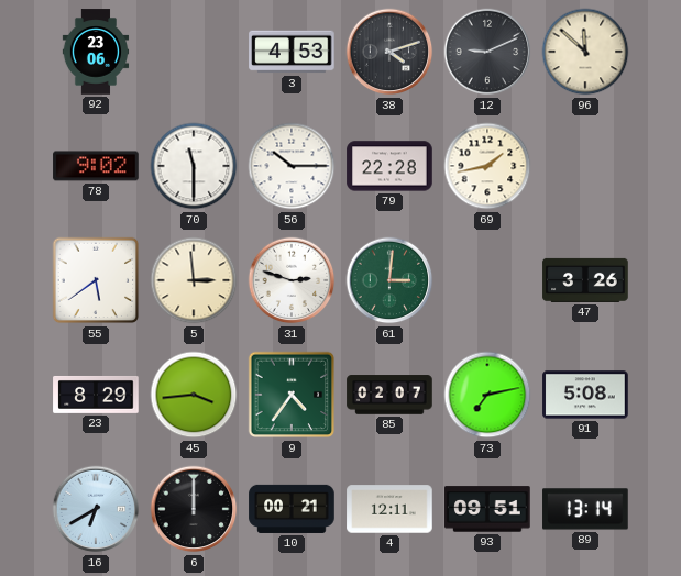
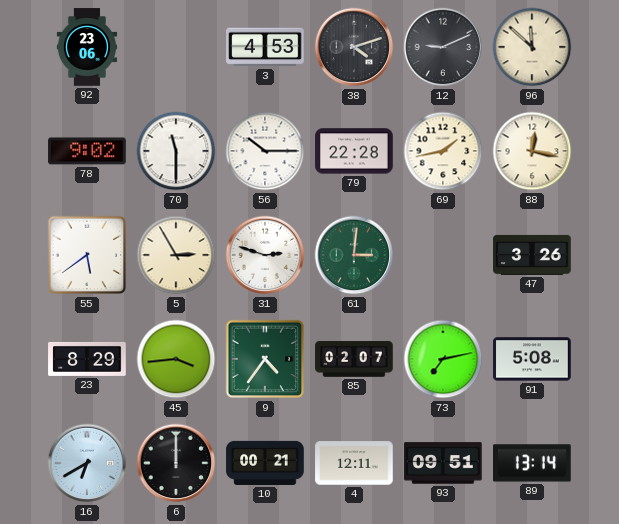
88: none -> 12:17
5: 2:59 -> 2:55
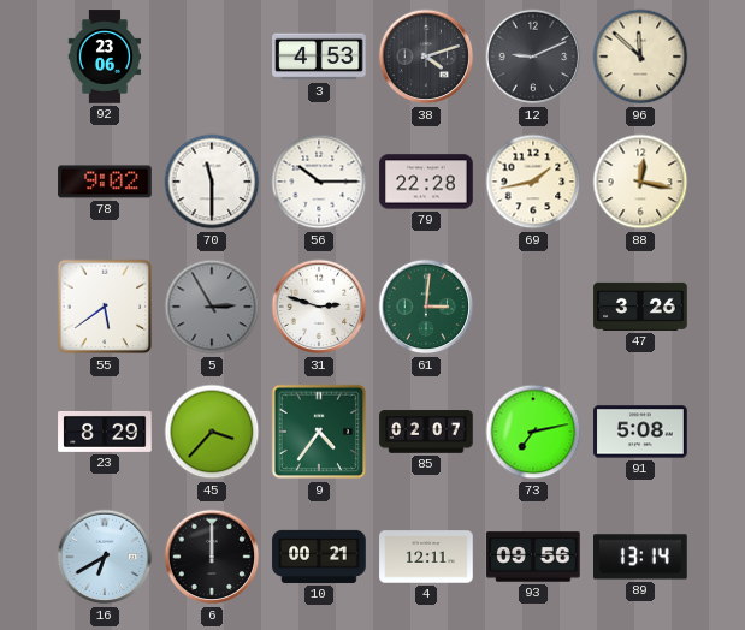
5 dial: cream -> grey
45: 3:44 -> 3:37
93: 09:51 -> 09:56
